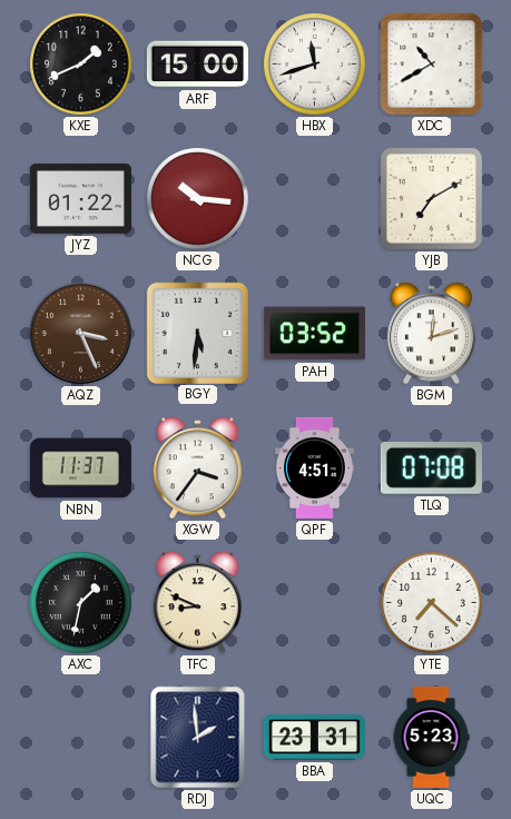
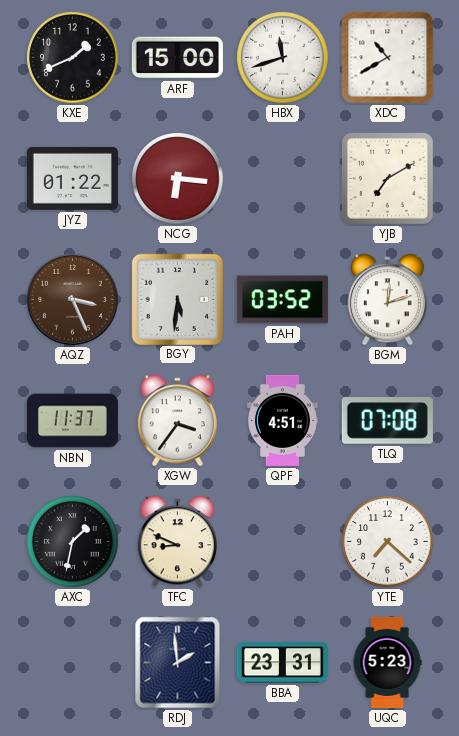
NCG: 10:16 -> 6:16
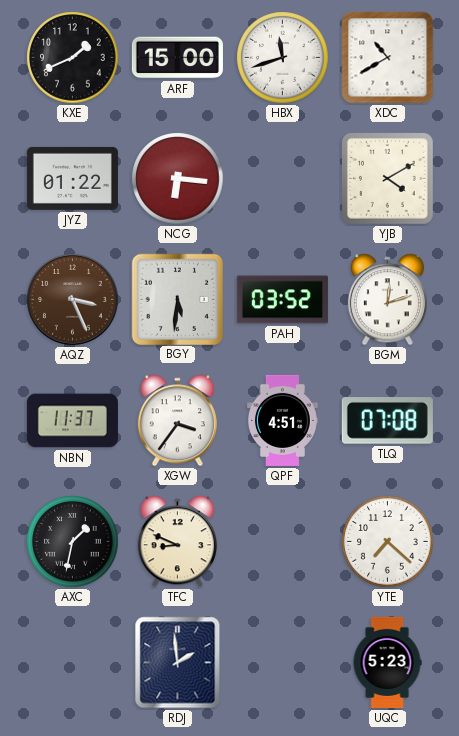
YJB: 7:10 -> 4:10
BBA: 23:31 -> none
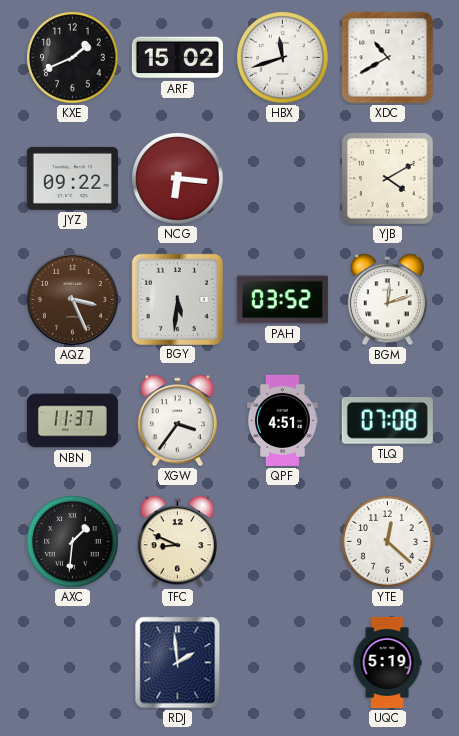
ARF: 15:00 -> 15:02
JYZ: 01:22 -> 09:22
AXC: 1:32 -> 1:31
YTE: 7:22 -> 12:22
UQC: 5:23 -> 5:19
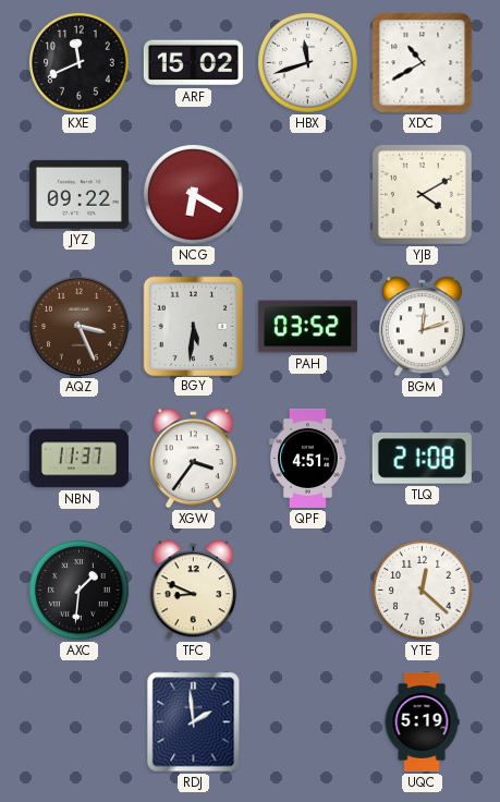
KXE: 1:41 -> 11:41
NCG: 6:16 -> 6:20
TLQ: 07:08 -> 21:08
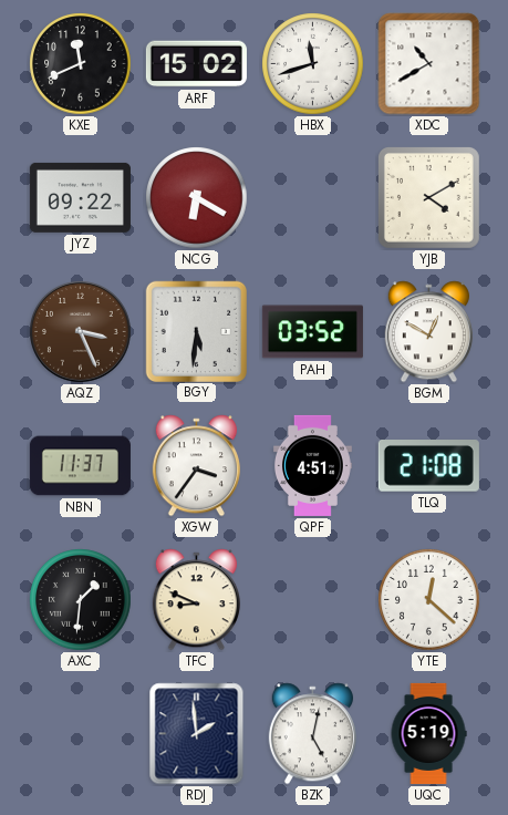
BGM: 12:12 -> 12:50
BZK: none -> 5:02
